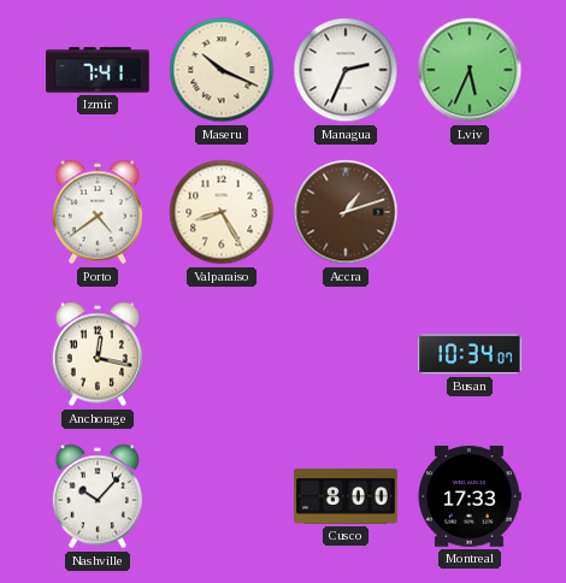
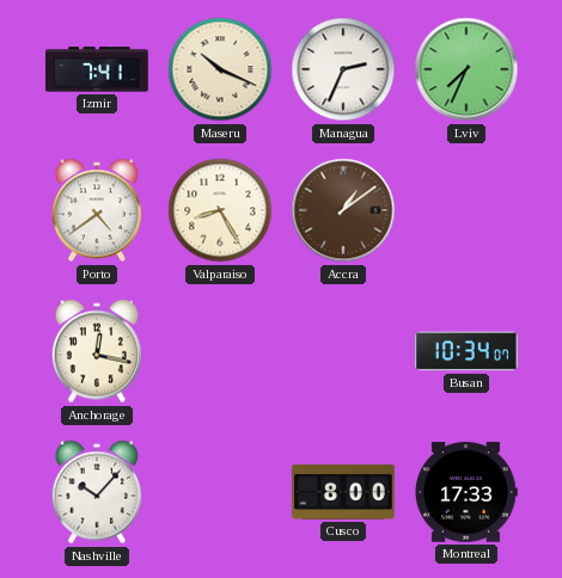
Lviv: 5:34 -> 7:34
Accra: 1:12 -> 1:09
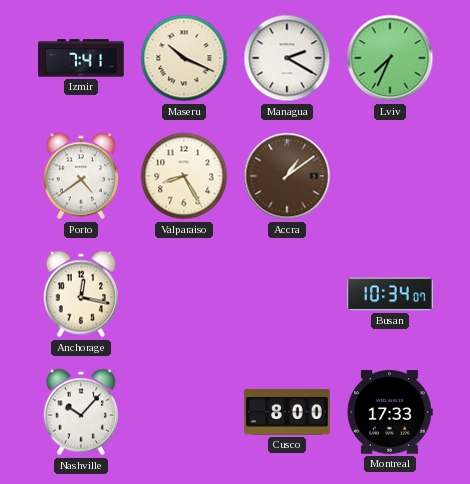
Managua: 2:34 -> 2:20
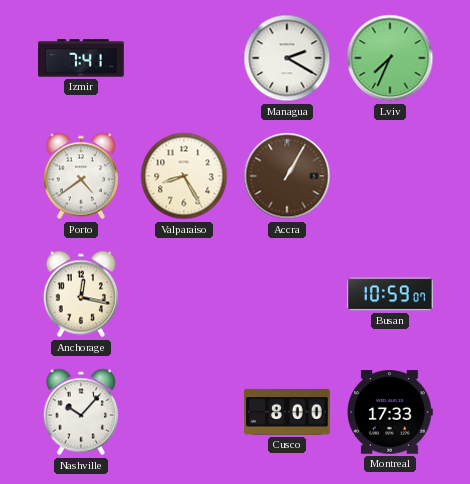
Maseru: 10:19 -> none
Accra: 1:09 -> 1:05
Busan: 10:34 -> 10:59
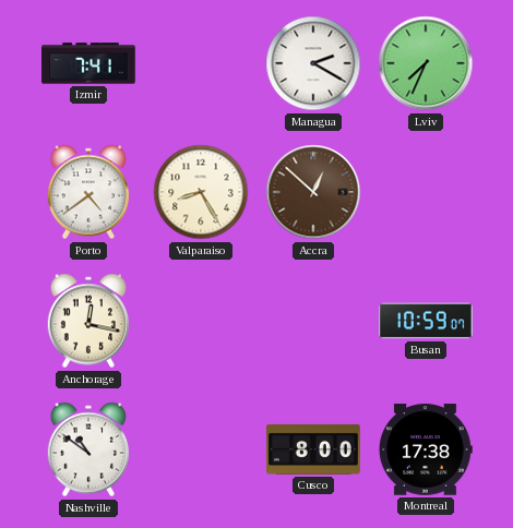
Accra: 1:05 -> 12:52
Nashville: 10:07 -> 10:51
Montreal: 17:33 -> 17:38
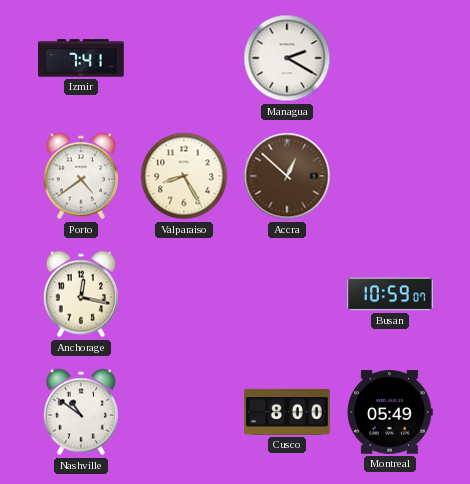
Lviv: 7:34 -> none
Montreal: 17:38 -> 05:49
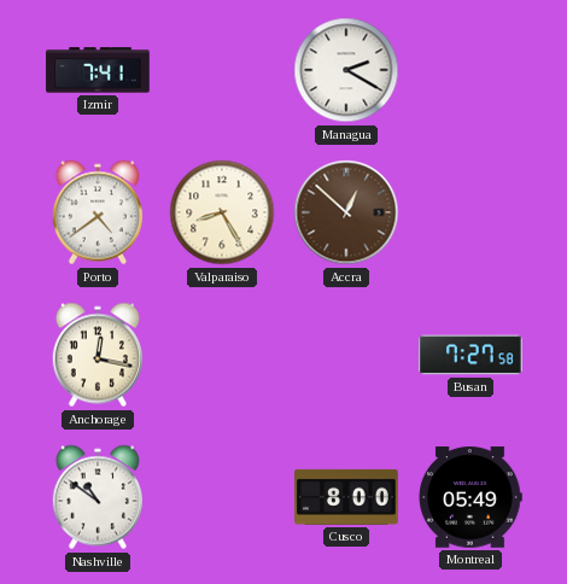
Busan: 10:59 -> 7:27
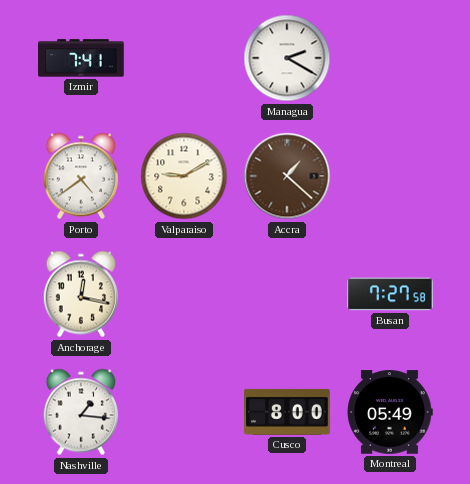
Valparaiso: 8:25 -> 9:10
Accra: 12:52 -> 1:22
Nashville: 10:51 -> 1:16
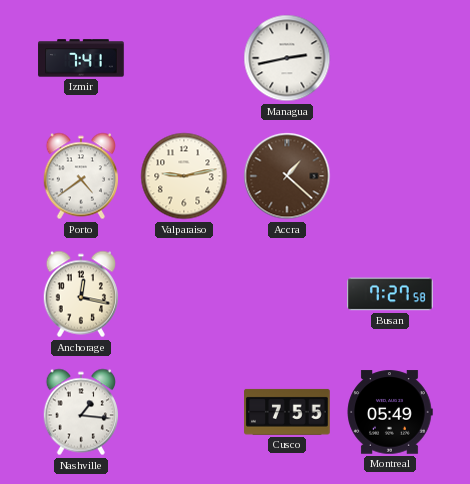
Managua: 2:20 -> 2:43
Valparaiso: 9:10 -> 9:13
Cusco: 8:00 -> 7:55
